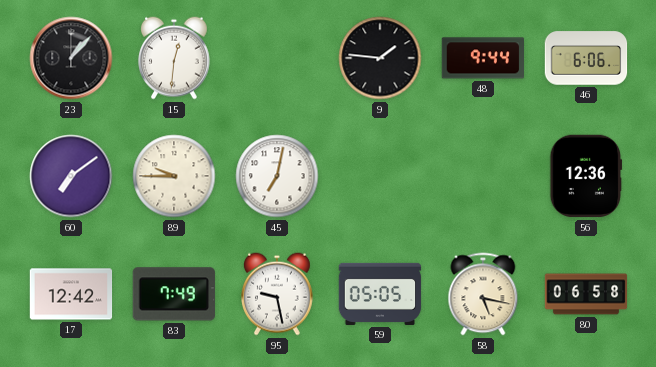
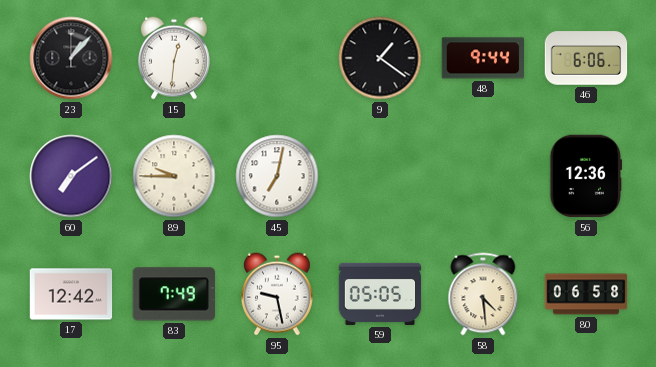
9: 1:46 -> 1:21
58: 5:17 -> 4:29
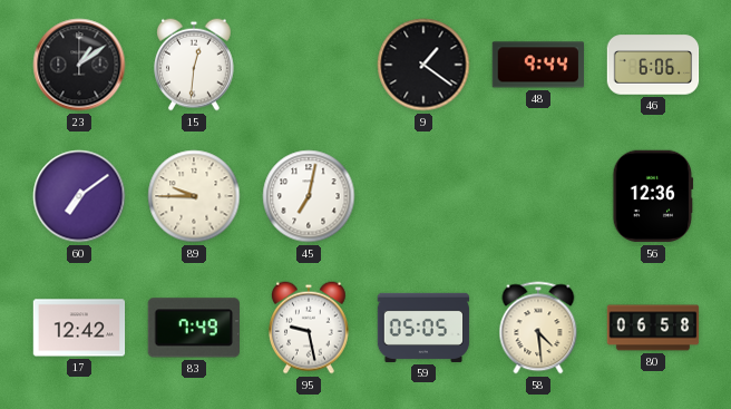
23: 1:07 -> 1:09
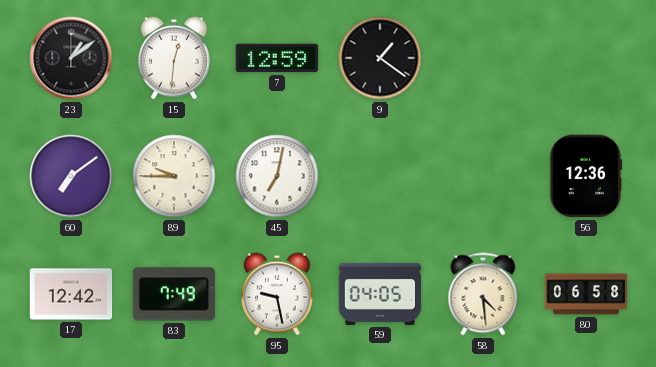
7: none -> 12:59
48: 9:44 -> none
46: 6:06 -> none
59: 05:05 -> 04:05
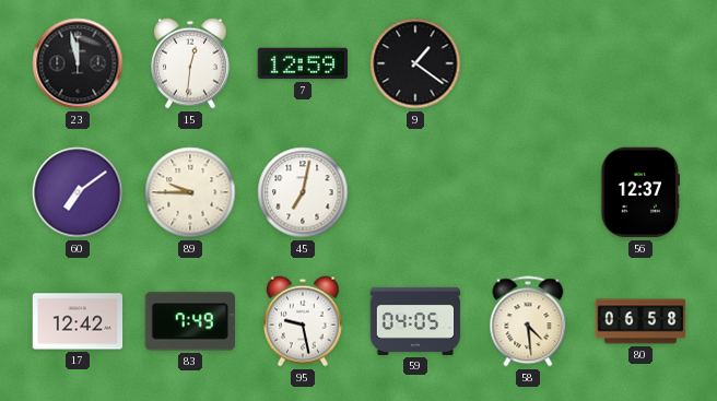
23: 1:09 -> 11:58
56: 12:36 -> 12:37
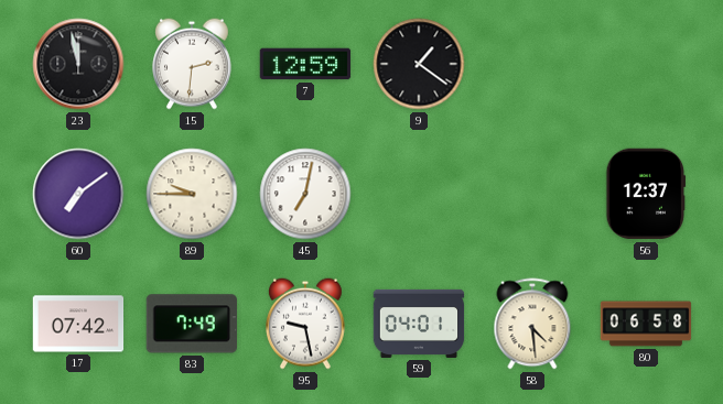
15: 12:31 -> 2:31
17: 12:42 -> 07:42
59: 04:05 -> 04:01
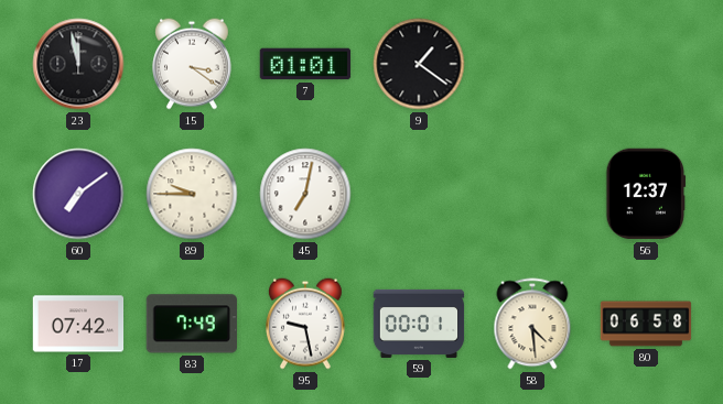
15: 2:31 -> 3:21
7: 12:59 -> 01:01
59: 04:01 -> 00:01
